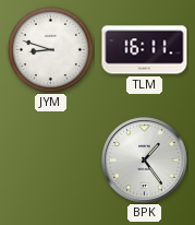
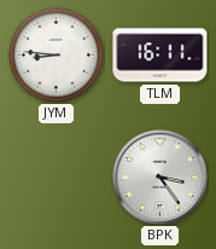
JYM: 8:48 -> 8:46
BPK: 1:24 -> 3:24
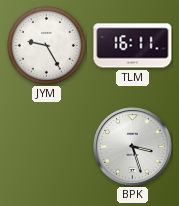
JYM: 8:46 -> 9:25
BPK: 3:24 -> 3:27
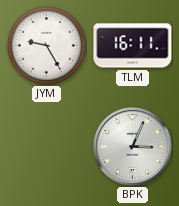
BPK: 3:27 -> 3:04
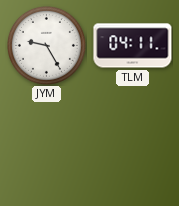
TLM: 16:11 -> 04:11
BPK: 3:04 -> none
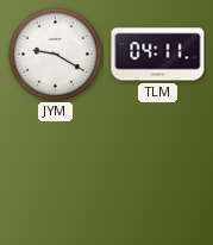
JYM: 9:25 -> 9:20
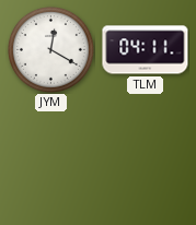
JYM: 9:20 -> 12:20
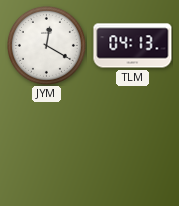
TLM: 04:11 -> 04:13
